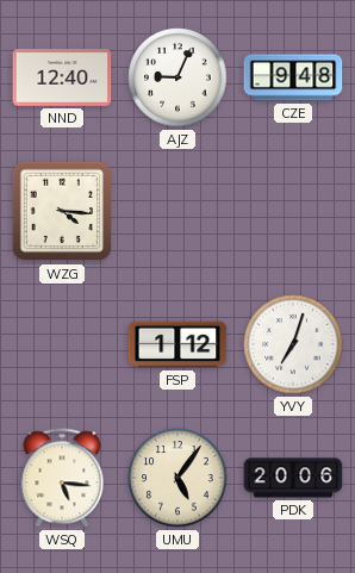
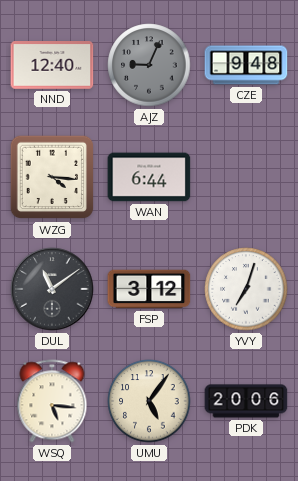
AJZ dial: white -> grey
WAN: none -> 6:44
DUL: none -> 11:09
FSP: 1:12 -> 3:12
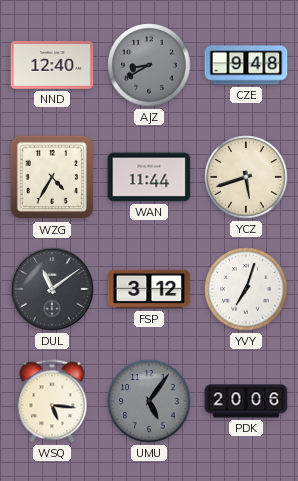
AJZ: 9:04 -> 8:40
WZG: 4:16 -> 4:35
WAN: 6:44 -> 11:44
YCZ: none -> 5:42
UMU dial: cream -> grey
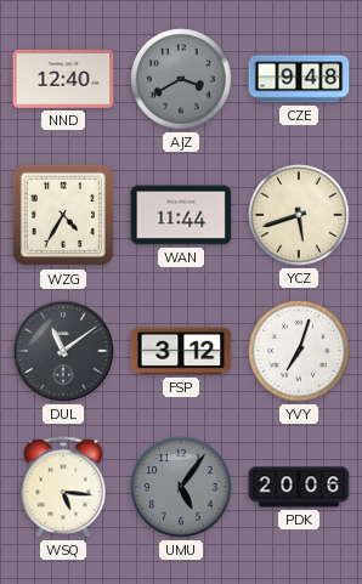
AJZ: 8:40 -> 3:40
